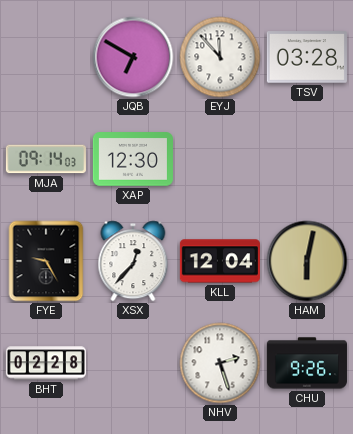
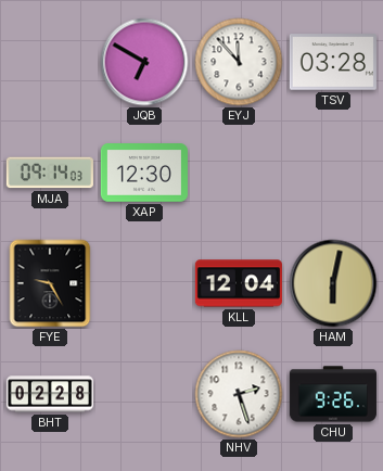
XSX: 12:37 -> none
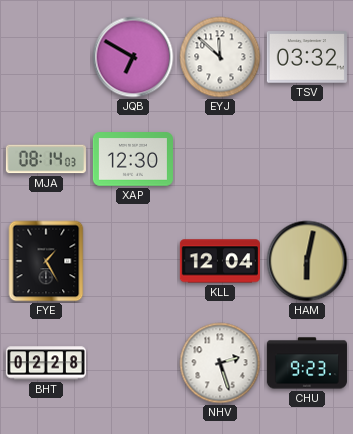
EYJ: 11:53 -> 11:52
TSV: 03:28 -> 03:32
MJA: 09:14 -> 08:14
FYE: 9:25 -> 1:25
CHU: 9:26 -> 9:23
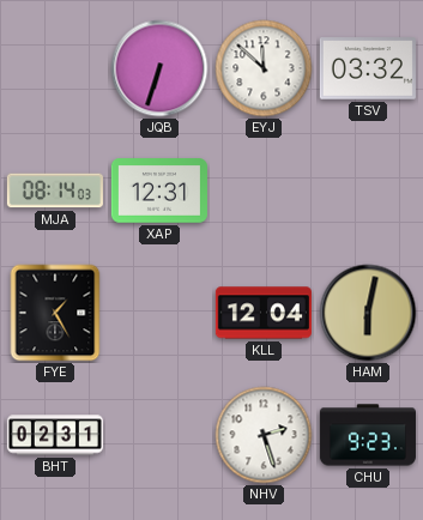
JQB: 6:50 -> 6:33
XAP: 12:30 -> 12:31
BHT: 02:28 -> 02:31
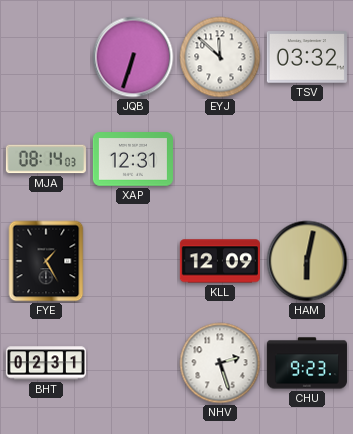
KLL: 12:04 -> 12:09
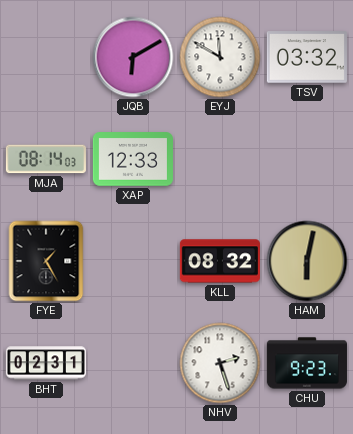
JQB: 6:33 -> 6:10
EYJ: 11:52 -> 11:50
XAP: 12:31 -> 12:33
KLL: 12:09 -> 08:32
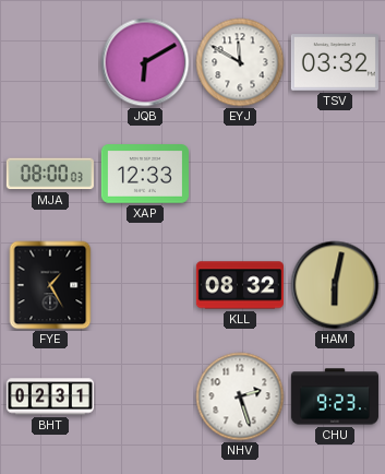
MJA: 08:14 -> 08:00
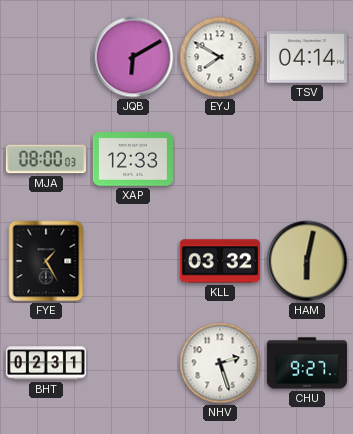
EYJ: 11:50 -> 7:50
TSV: 03:32 -> 04:14
KLL: 08:32 -> 03:32
CHU: 9:23 -> 9:27
